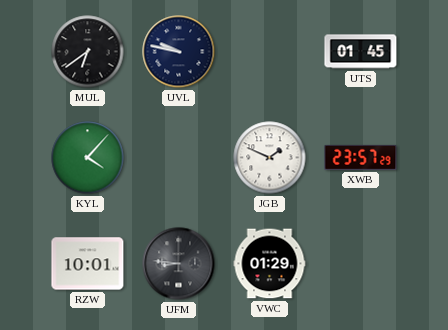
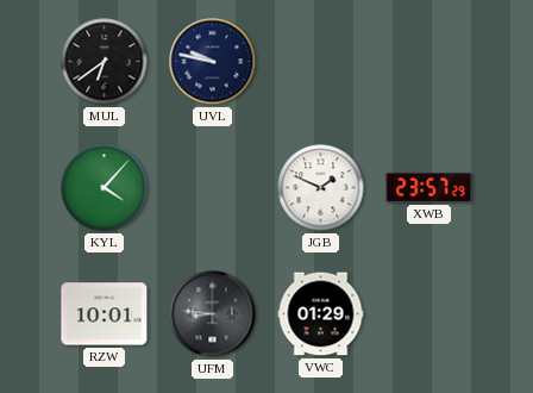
UTS: 01:45 -> none
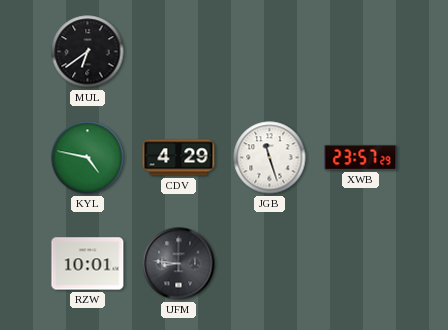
UVL: 9:47 -> none
KYL: 4:07 -> 4:47
CDV: none -> 4:29
JGB: 1:49 -> 11:27
VWC: 01:29 -> none
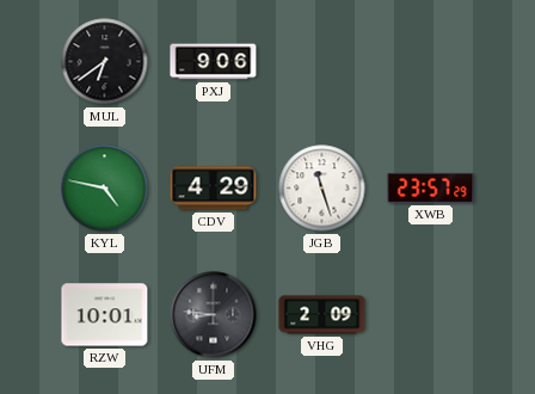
PXJ: none -> 9:06
VHG: none -> 2:09
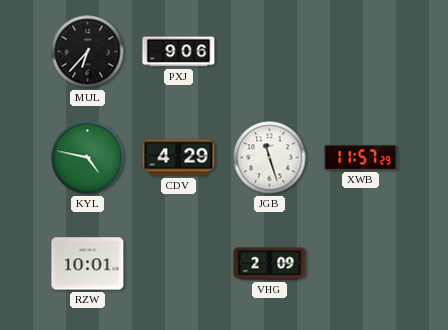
MUL: 6:39 -> 6:37
XWB: 23:57 -> 11:57
UFM: 8:46 -> none
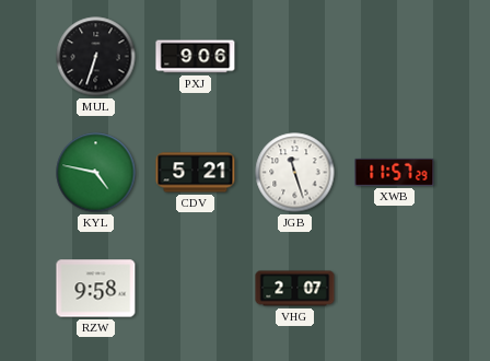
MUL: 6:37 -> 6:33
CDV: 4:29 -> 5:21
RZW: 10:01 -> 9:58
VHG: 2:09 -> 2:07
